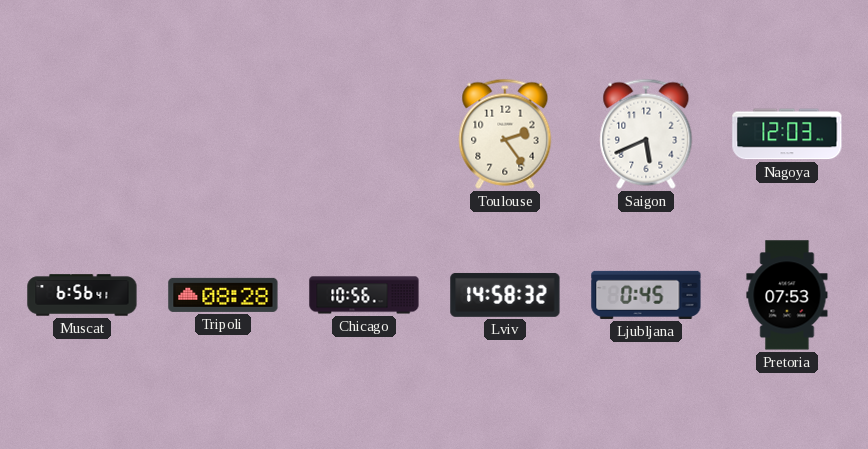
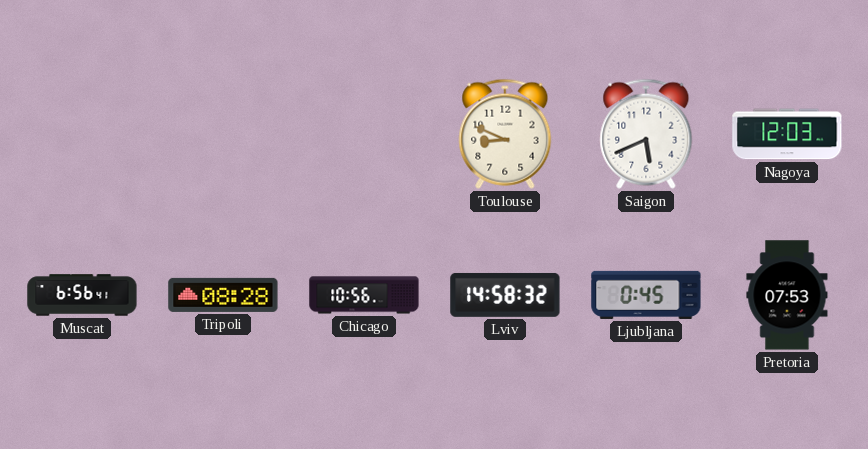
Toulouse: 2:24 -> 8:49
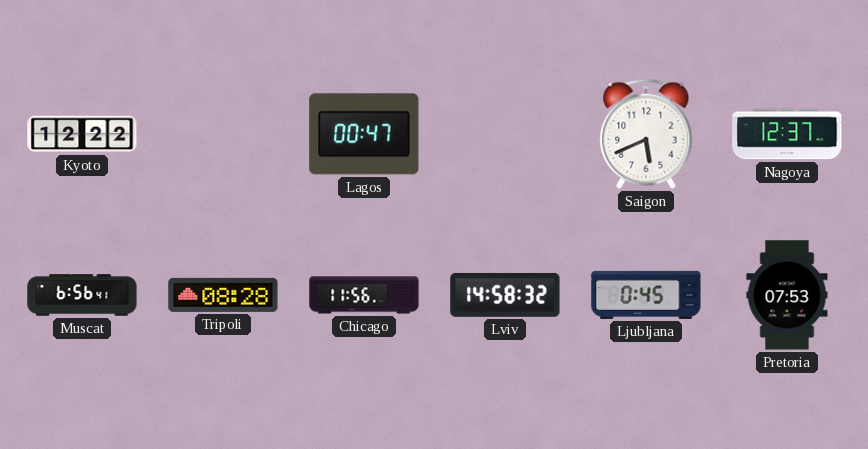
Kyoto: none -> 12:22
Lagos: none -> 00:47
Toulouse: 8:49 -> none
Nagoya: 12:03 -> 12:37
Chicago: 10:56 -> 11:56
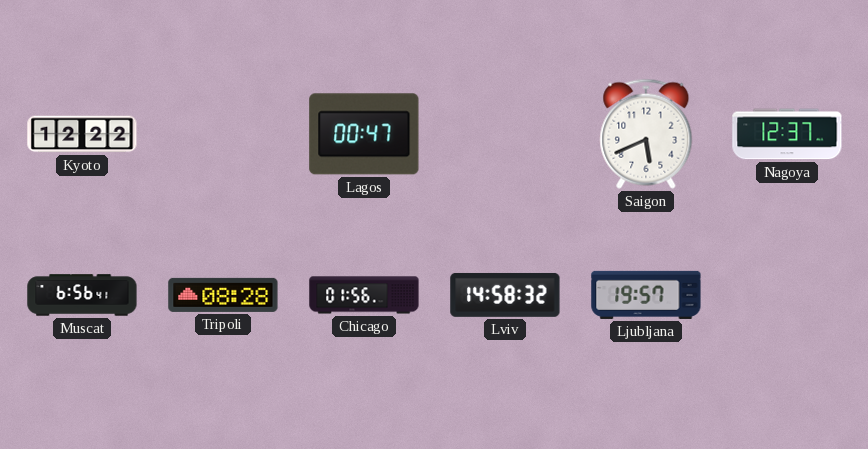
Chicago: 11:56 -> 01:56
Ljubljana: 0:45 -> 19:57
Pretoria: 07:53 -> none
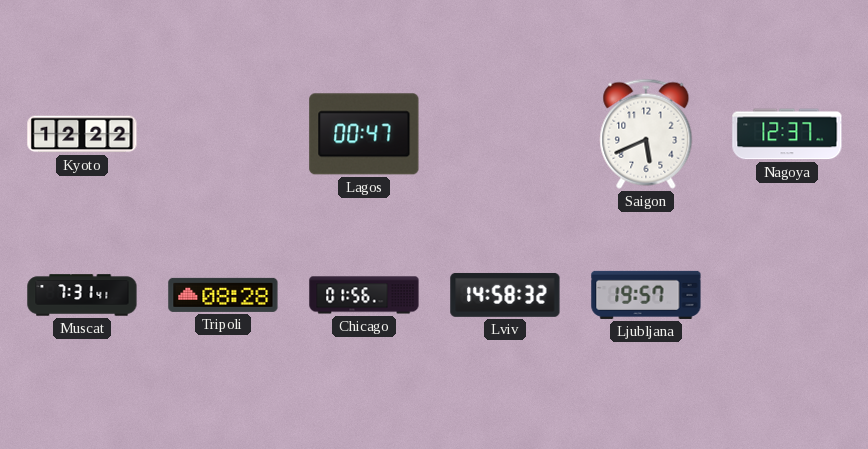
Muscat: 6:56 -> 7:31
